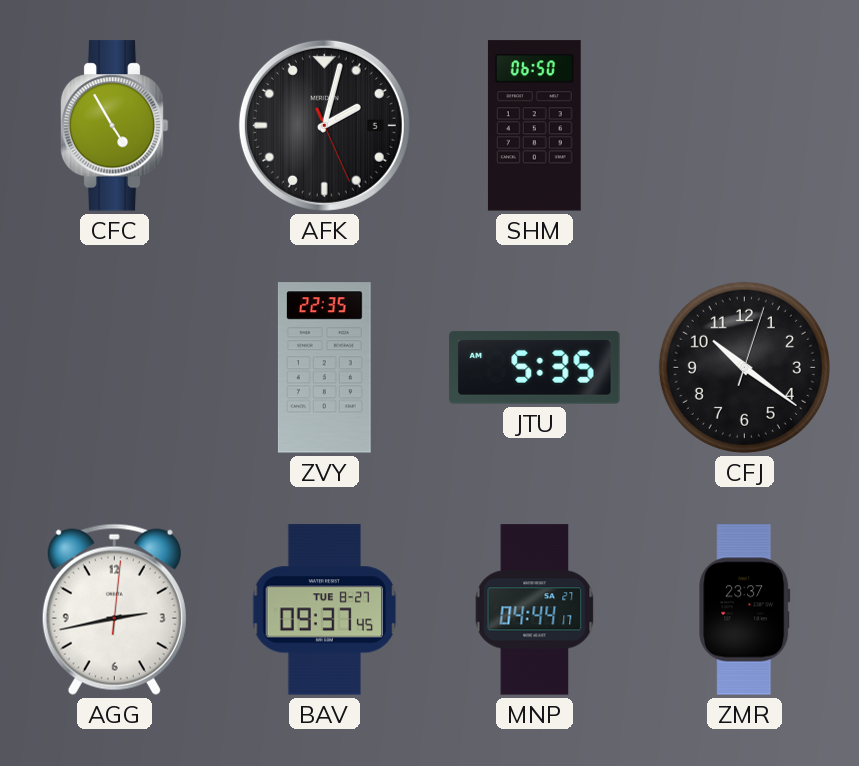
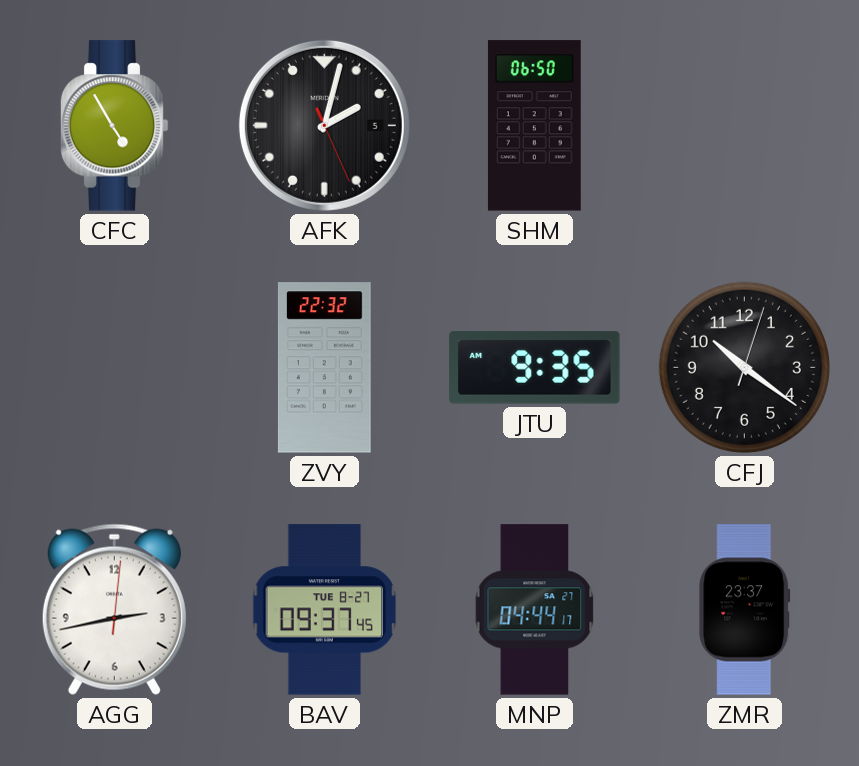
ZVY: 22:35 -> 22:32
JTU: 5:35 -> 9:35
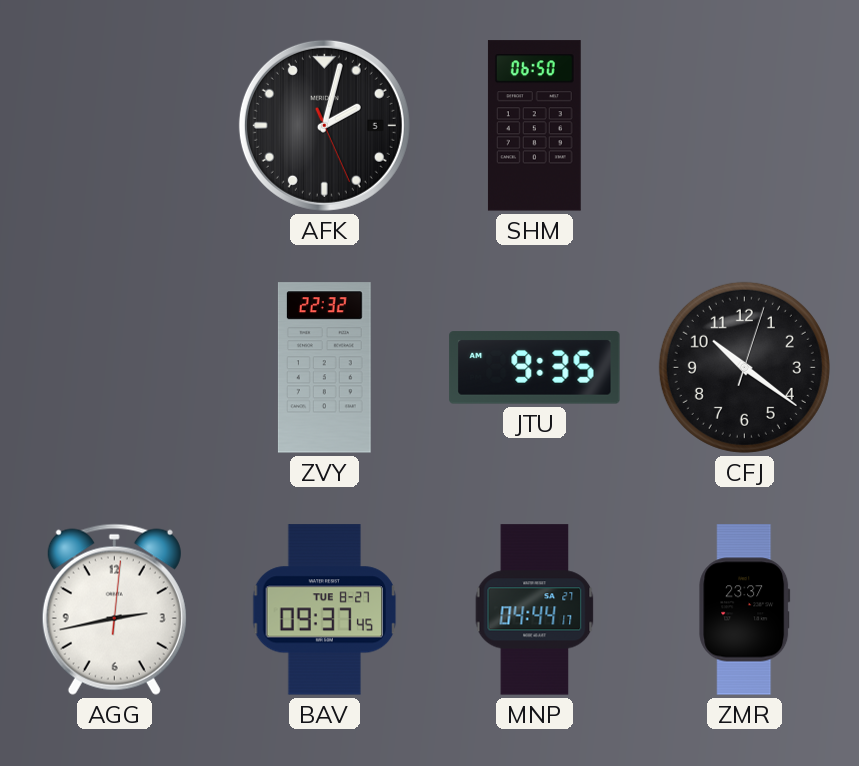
CFC: 4:55 -> none
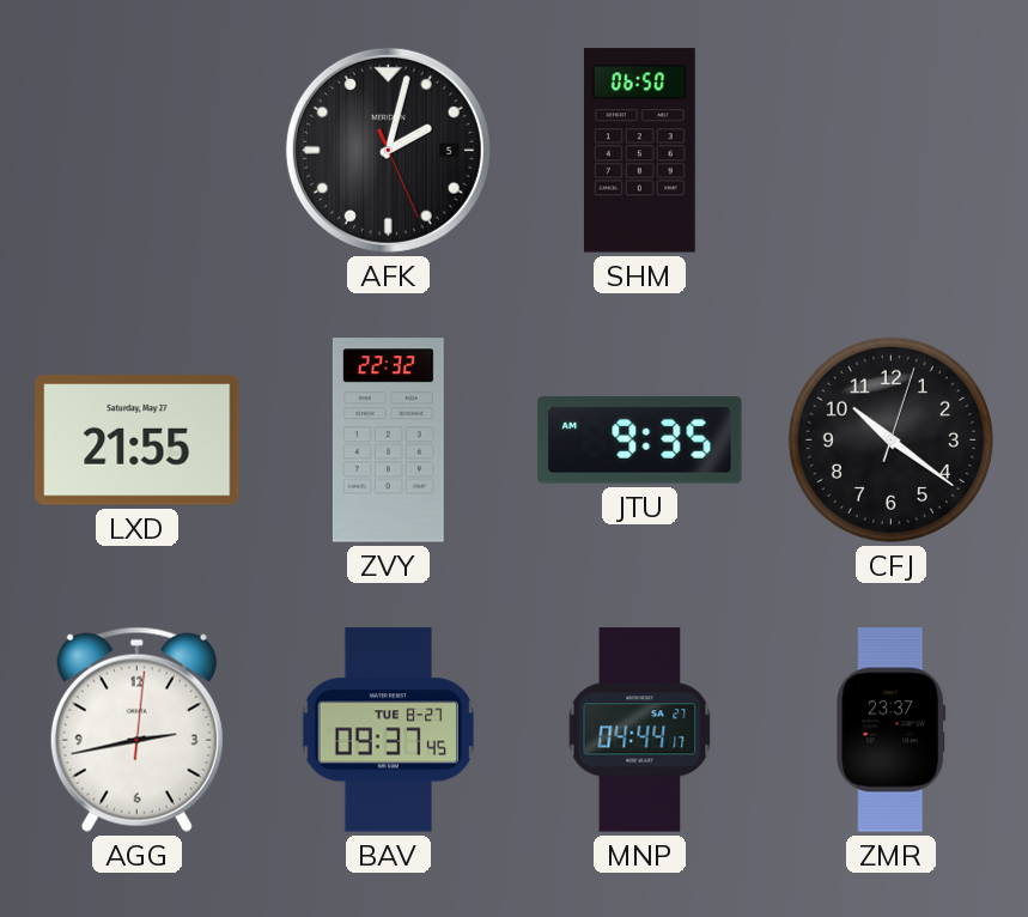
LXD: none -> 21:55
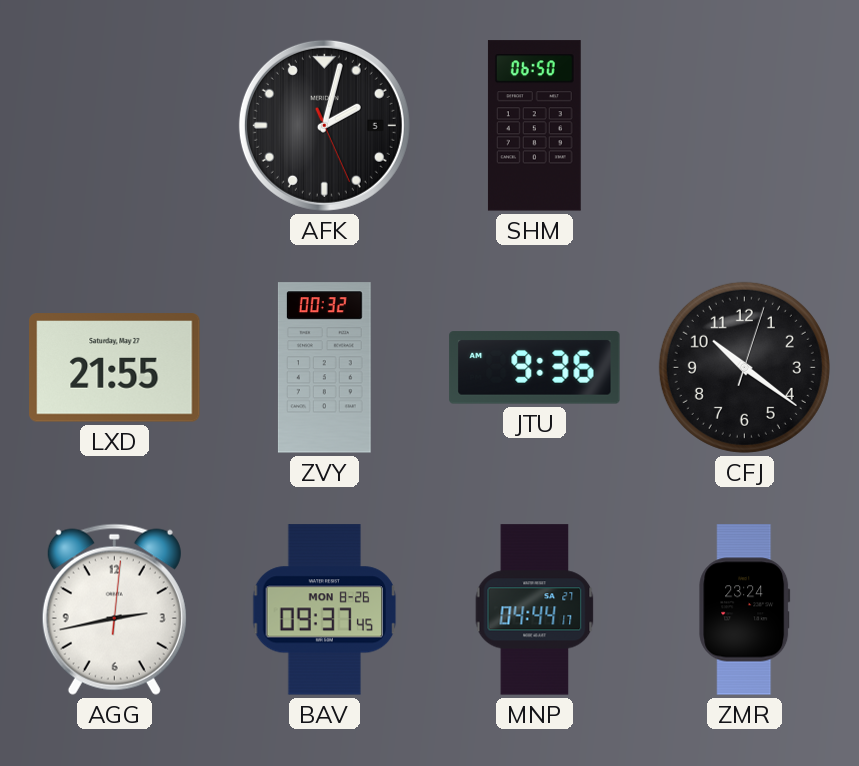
ZVY: 22:32 -> 00:32
JTU: 9:35 -> 9:36
BAV date: TUE 8-27 -> MON 8-26
ZMR: 23:37 -> 23:24
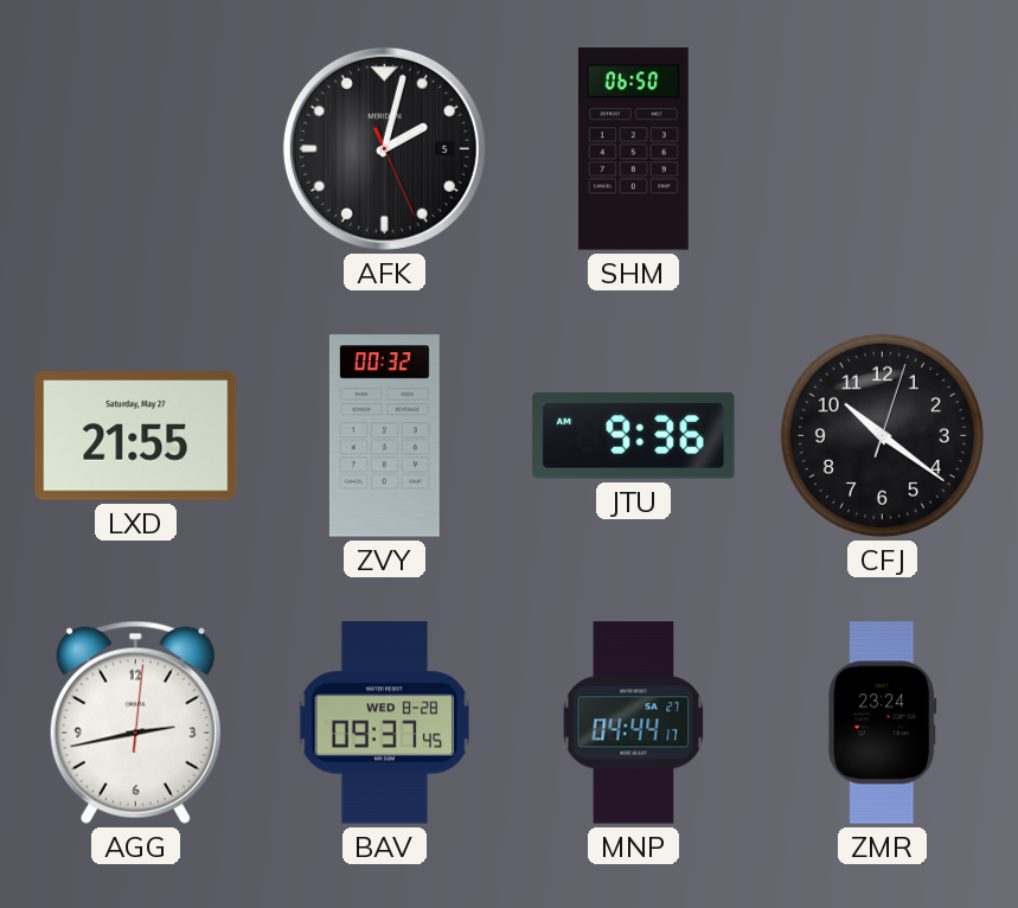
BAV date: MON 8-26 -> WED 8-28
